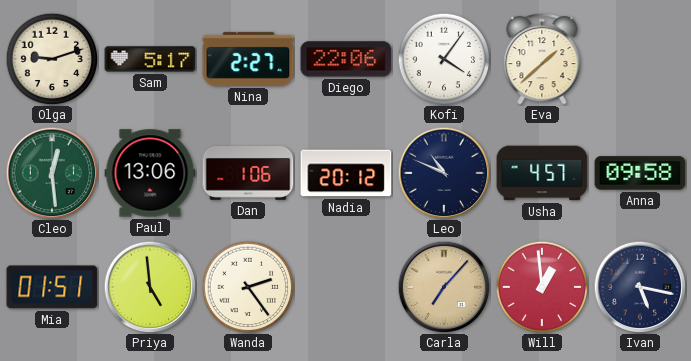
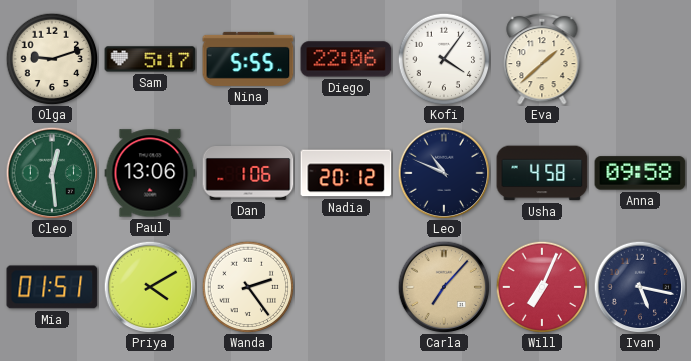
Nina: 2:27 -> 5:55
Usha: 4:57 -> 4:58
Priya: 4:59 -> 4:10
Will: 12:59 -> 7:04
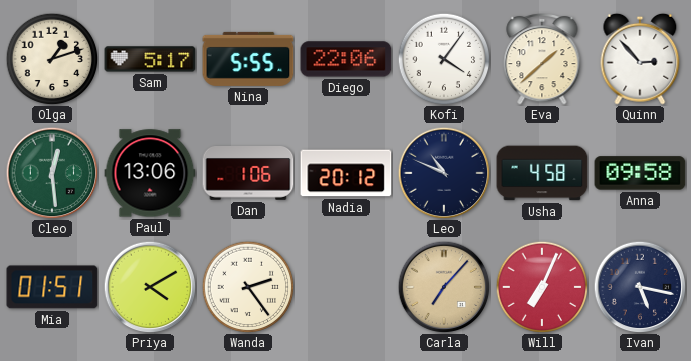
Olga: 9:12 -> 1:12
Quinn: none -> 2:53
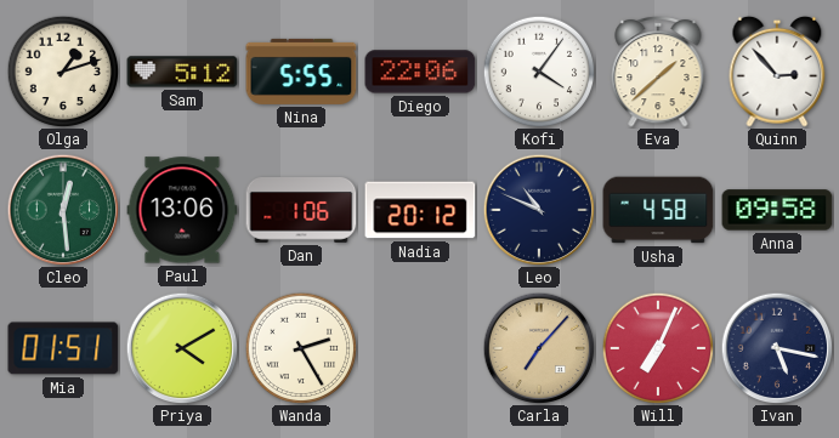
Sam: 5:17 -> 5:12
Wanda: 2:24 -> 2:25
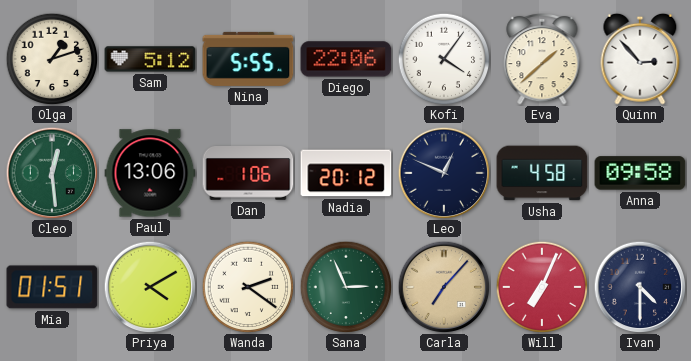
Leo: 10:49 -> 12:49
Wanda: 2:25 -> 2:21
Sana: none -> 2:56
Ivan: 5:17 -> 4:30
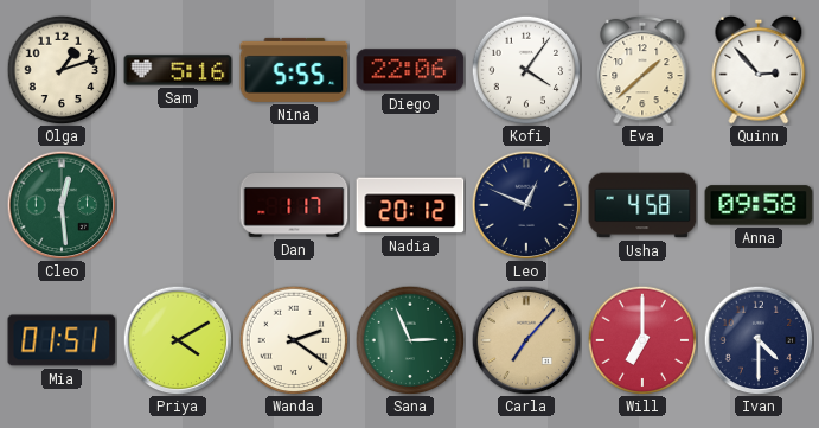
Sam: 5:12 -> 5:16
Paul: 13:06 -> none
Dan: 1:06 -> 1:17
Will: 7:04 -> 7:00
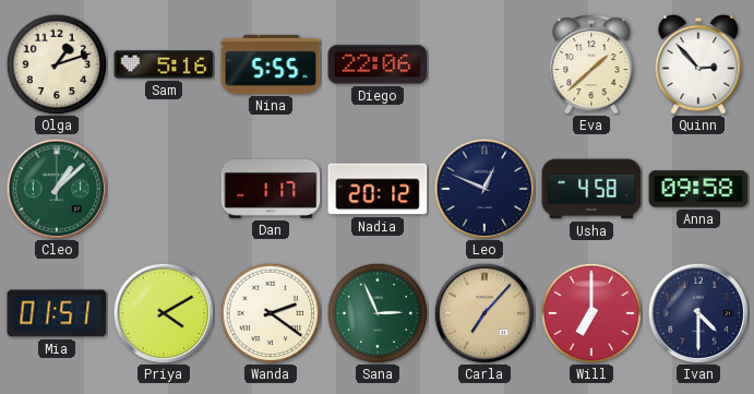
Kofi: 4:06 -> none
Cleo: 12:29 -> 1:08
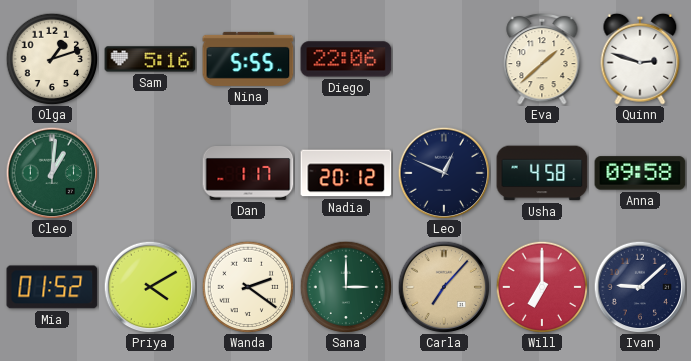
Quinn: 2:53 -> 2:48
Cleo: 1:08 -> 1:01
Mia: 01:51 -> 01:52
Sana: 2:56 -> 3:00
Ivan: 4:30 -> 9:08
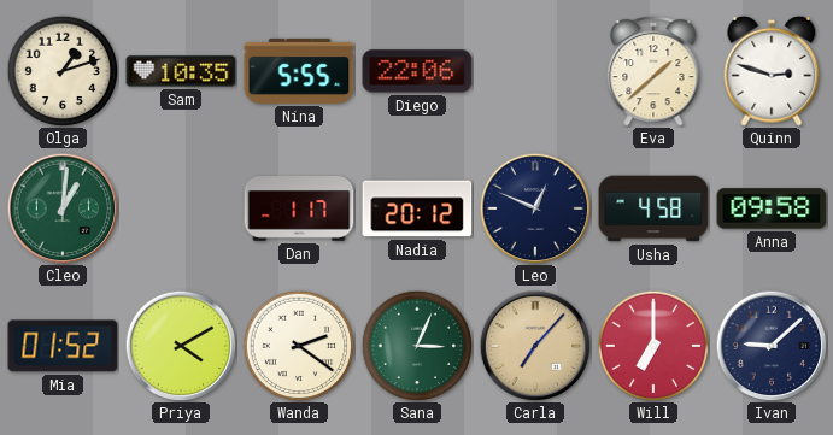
Sam: 5:16 -> 10:35
Sana: 3:00 -> 3:04
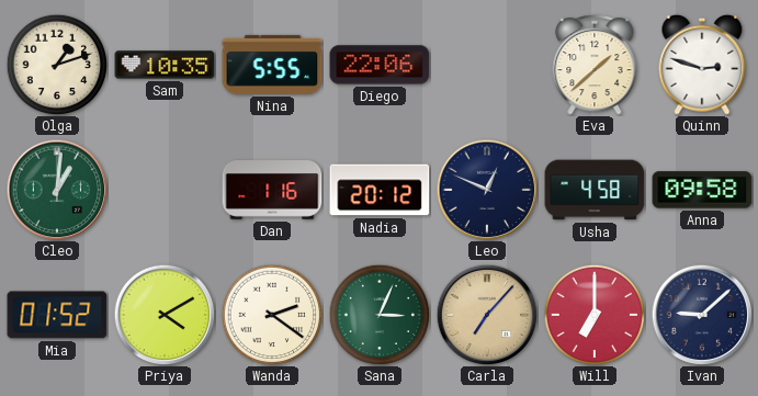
Dan: 1:17 -> 1:16
